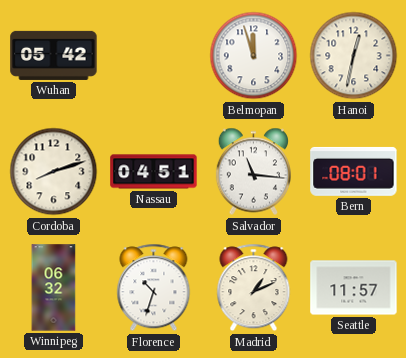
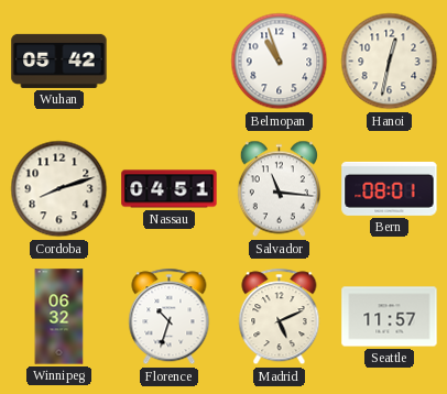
Belmopan: 11:57 -> 10:57
Madrid: 1:11 -> 5:11
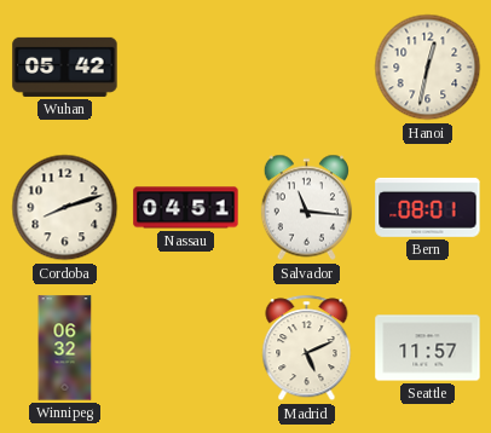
Belmopan: 10:57 -> none
Florence: 10:33 -> none
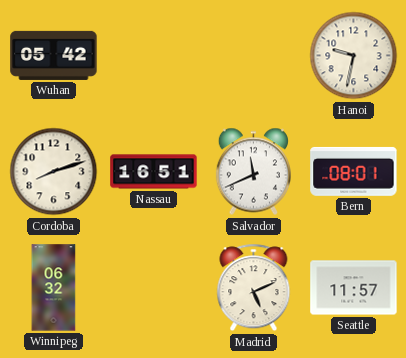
Hanoi: 12:32 -> 9:32
Nassau: 04:51 -> 16:51
Salvador: 11:16 -> 11:41
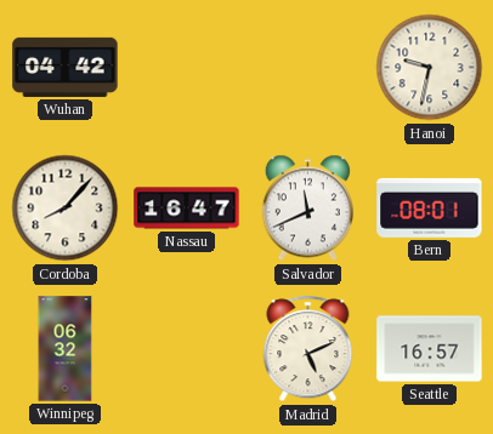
Wuhan: 05:42 -> 04:42
Cordoba: 8:12 -> 8:07
Nassau: 16:51 -> 16:47
Seattle: 11:57 -> 16:57
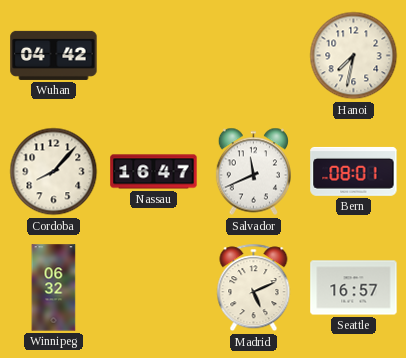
Hanoi: 9:32 -> 7:32
